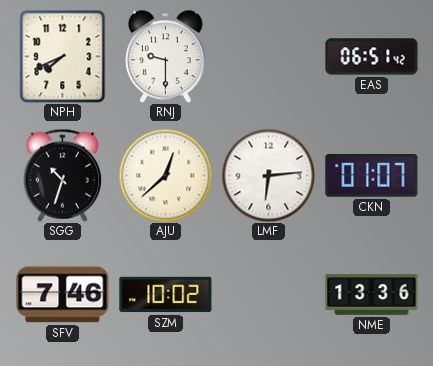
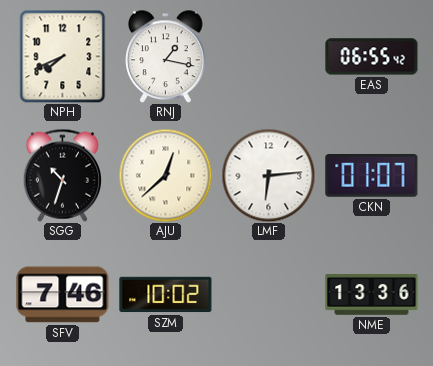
RNJ: 9:30 -> 1:17
EAS: 06:51 -> 06:55
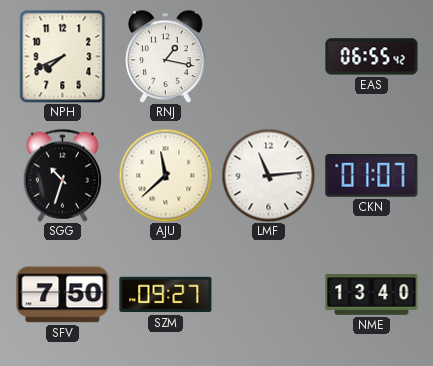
AJU: 12:38 -> 11:38
LMF: 6:14 -> 11:14
SFV: 7:46 -> 7:50
SZM: 10:02 -> 09:27
NME: 13:36 -> 13:40
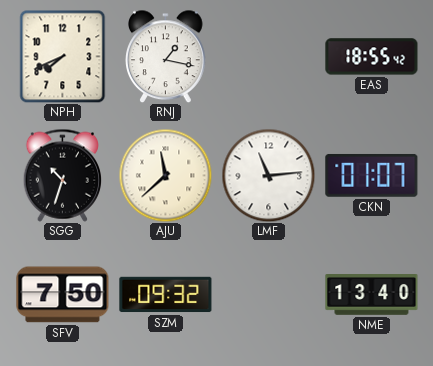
EAS: 06:55 -> 18:55
SZM: 09:27 -> 09:32
